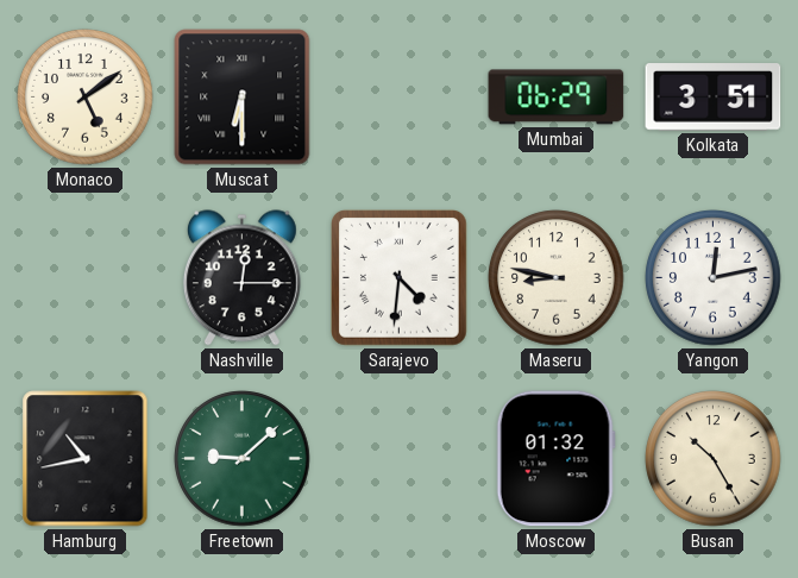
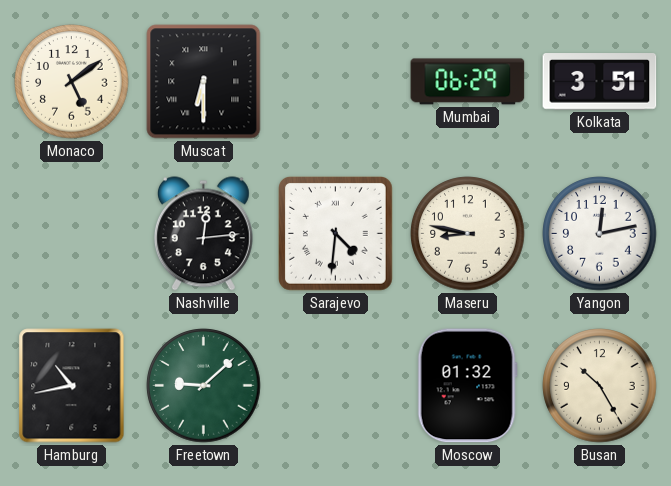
Nashville: 12:15 -> 12:14
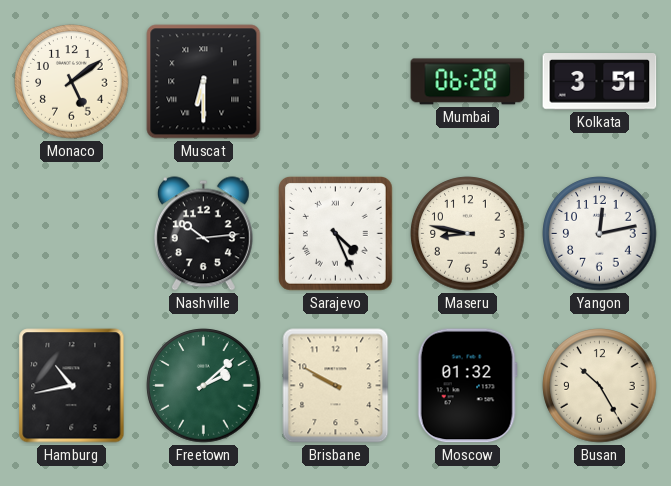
Mumbai: 06:29 -> 06:28
Nashville: 12:14 -> 10:14
Sarajevo: 4:31 -> 4:26
Freetown: 9:08 -> 2:08
Brisbane: none -> 9:50
